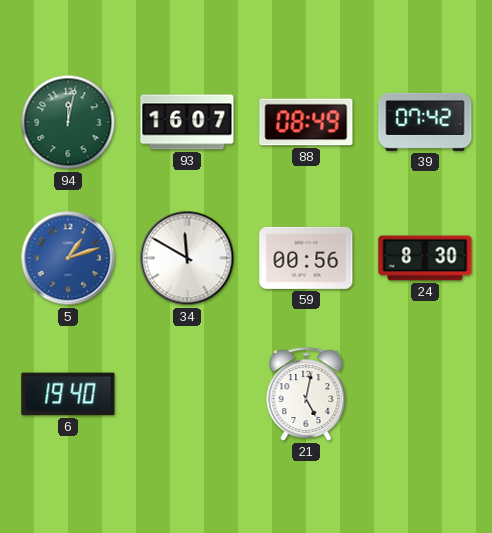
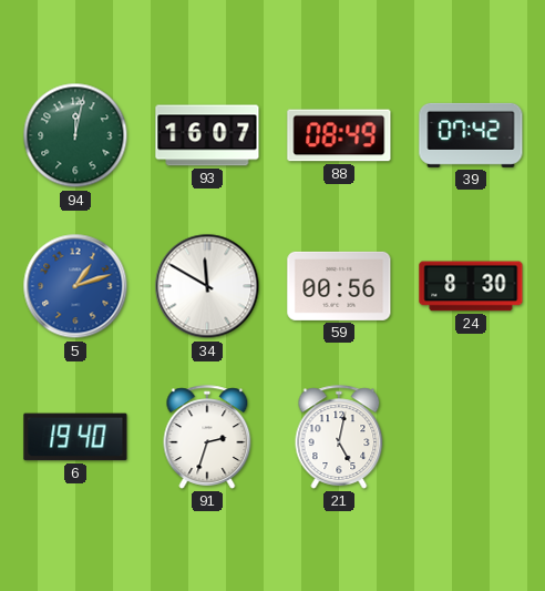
91: none -> 2:33
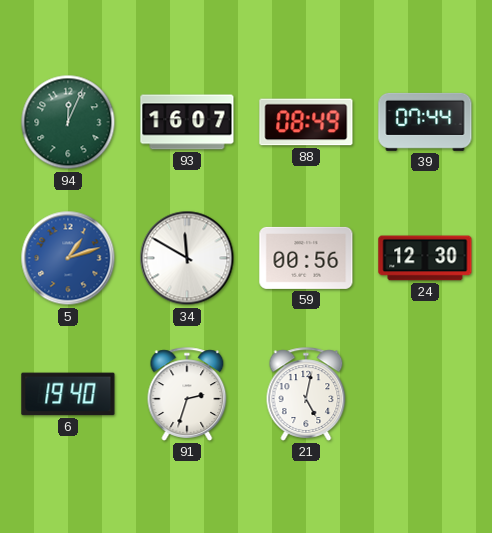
94: 12:02 -> 12:04
39: 07:42 -> 07:44
24: 8:30 -> 12:30
